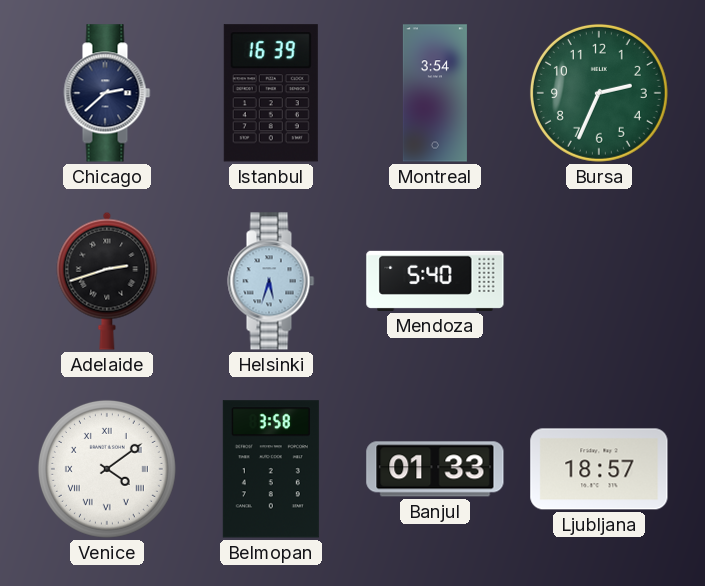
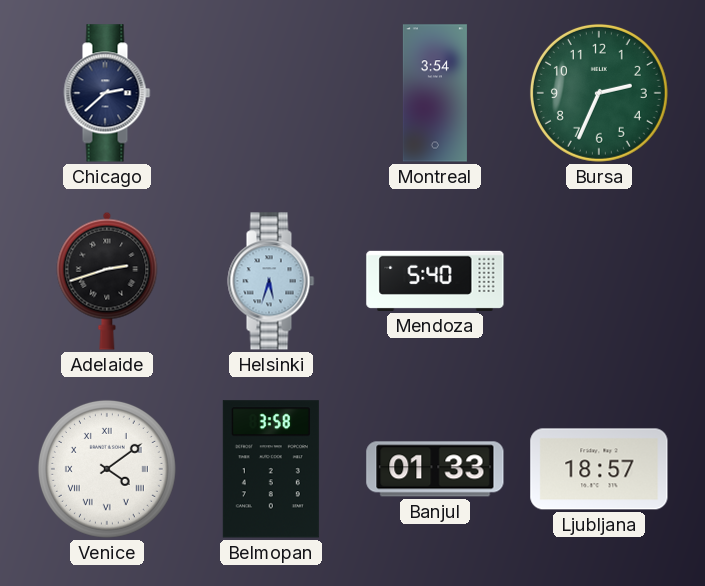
Istanbul: 16:39 -> none
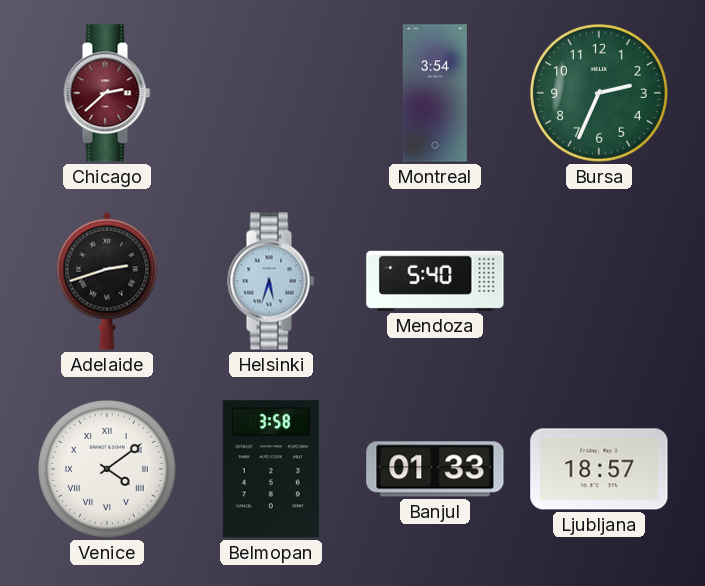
Chicago dial: navy -> burgundy
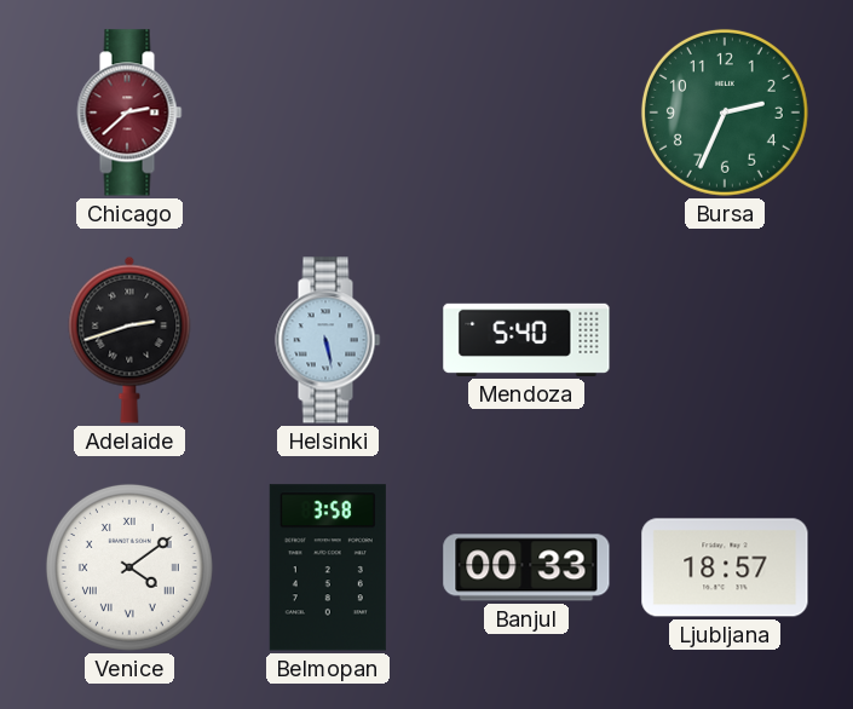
Montreal: 3:54 -> none
Helsinki: 5:33 -> 5:28
Banjul: 01:33 -> 00:33
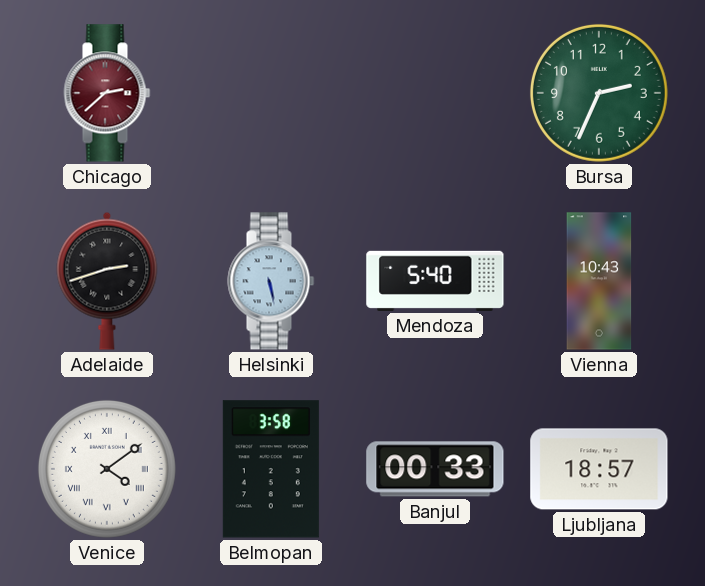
Vienna: none -> 10:43
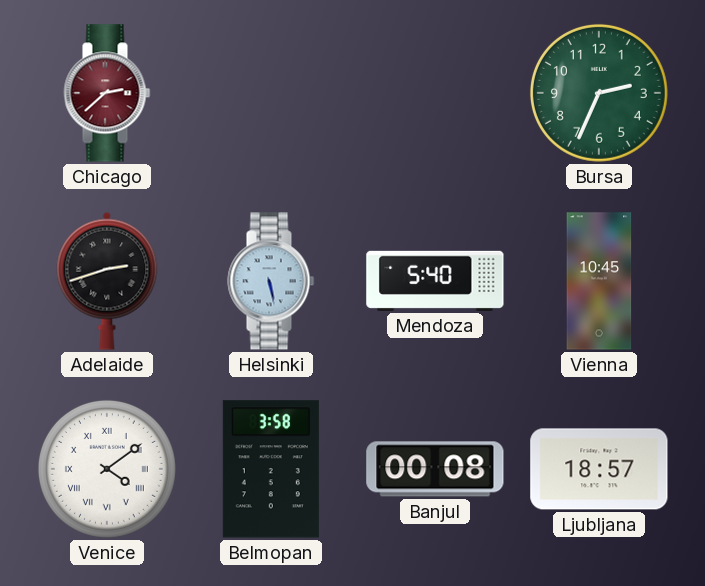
Vienna: 10:43 -> 10:45
Banjul: 00:33 -> 00:08
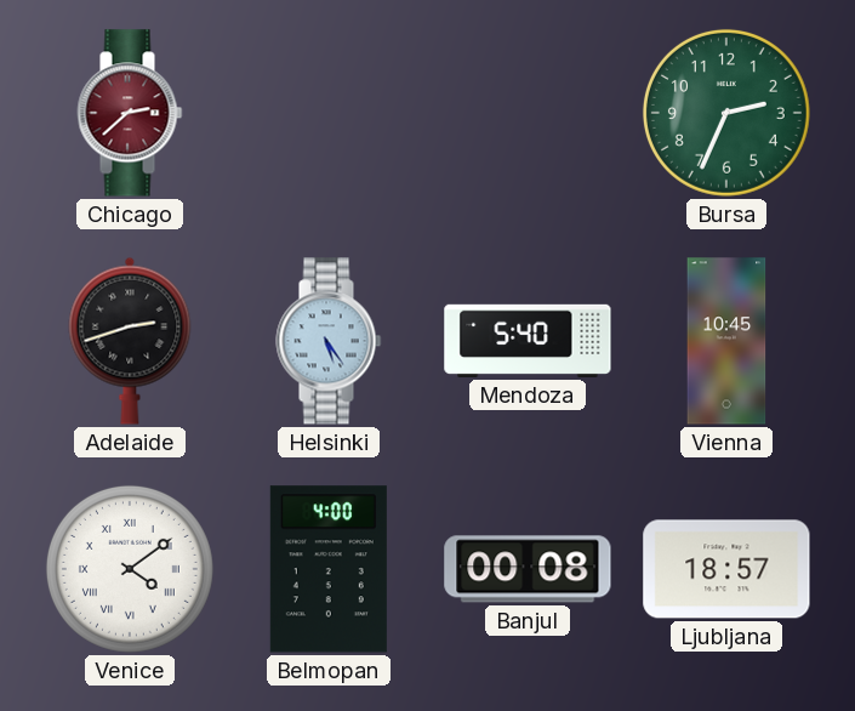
Helsinki: 5:28 -> 5:24
Belmopan: 3:58 -> 4:00
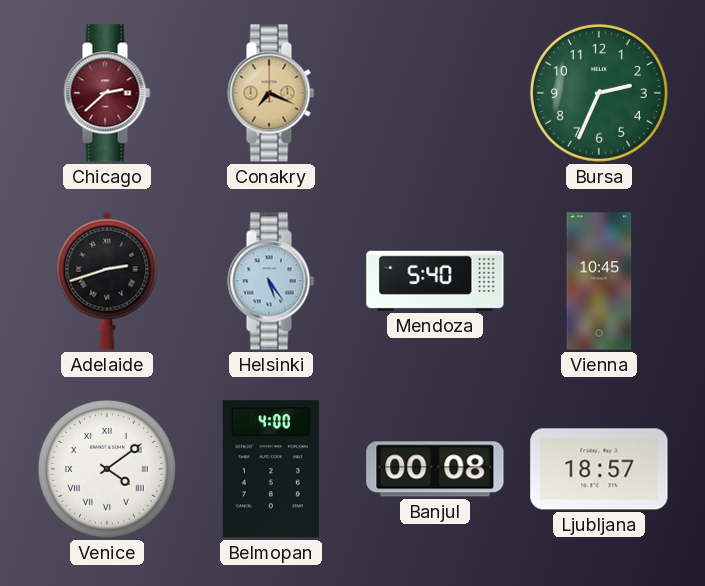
Conakry: none -> 7:19
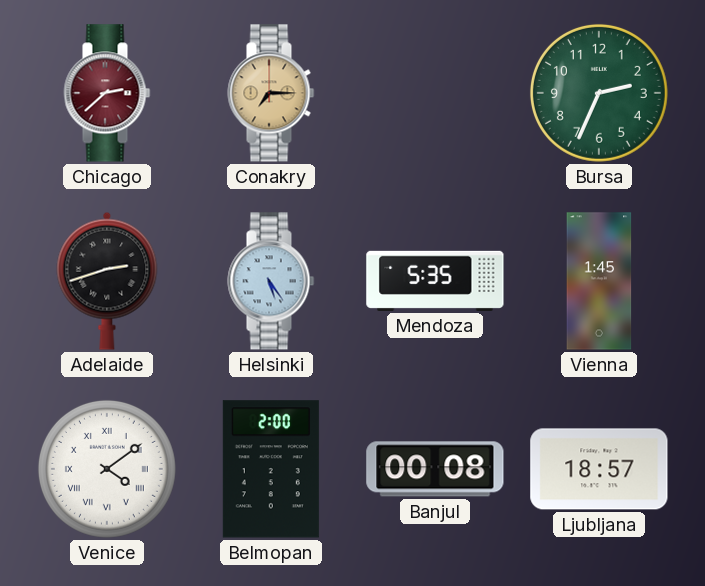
Conakry: 7:19 -> 7:15
Mendoza: 5:40 -> 5:35
Vienna: 10:45 -> 1:45
Belmopan: 4:00 -> 2:00
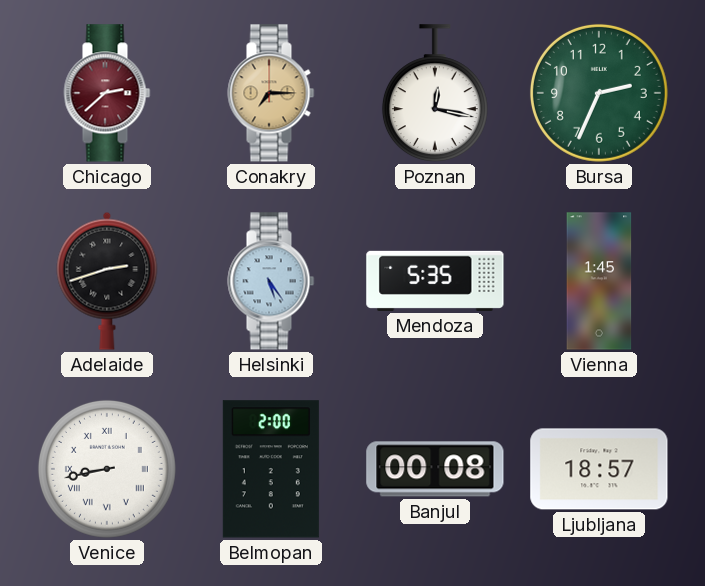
Poznan: none -> 12:17
Venice: 4:09 -> 8:43
